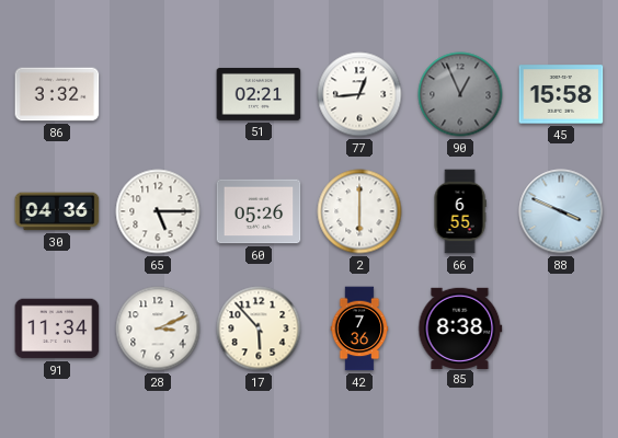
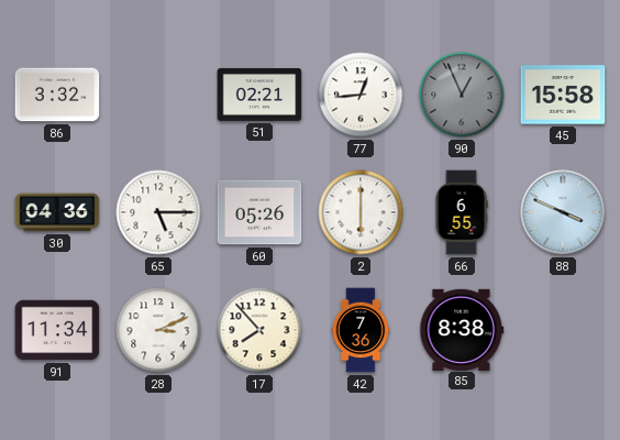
17: 5:53 -> 7:53
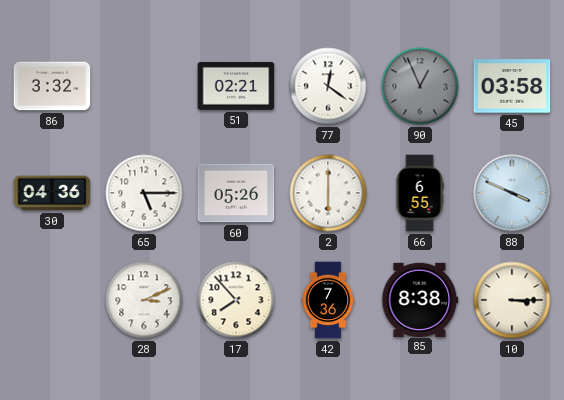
77: 12:44 -> 12:21
45: 15:58 -> 03:58
91: 11:34 -> none
10: none -> 3:15
